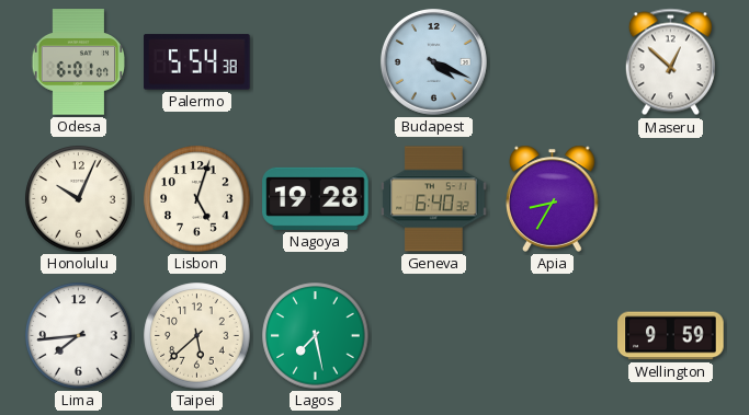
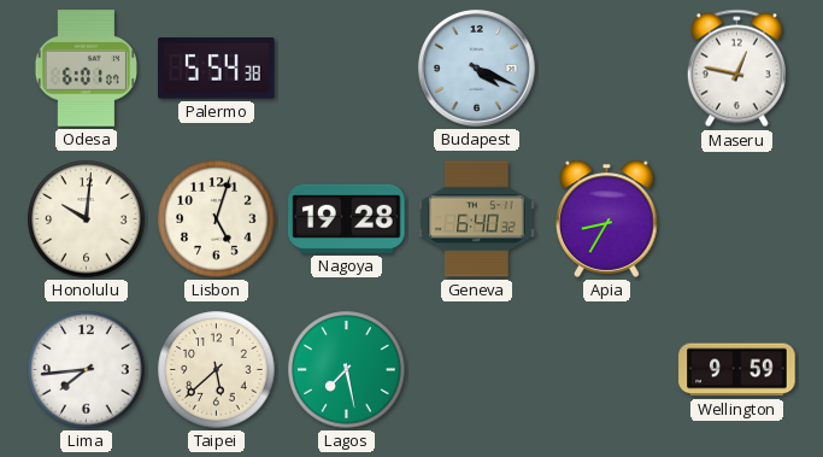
Maseru: 12:52 -> 12:47
Honolulu: 10:04 -> 10:01
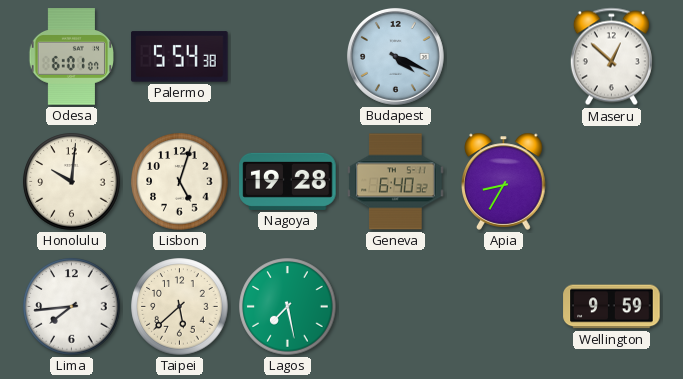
Maseru: 12:47 -> 12:52
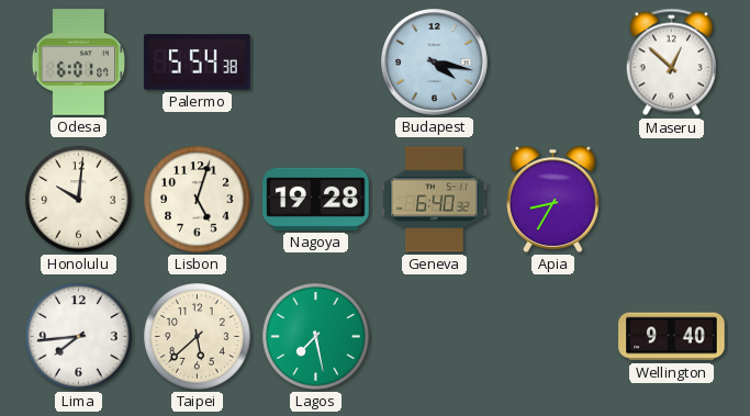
Budapest: 4:19 -> 4:17
Wellington: 9:59 -> 9:40
